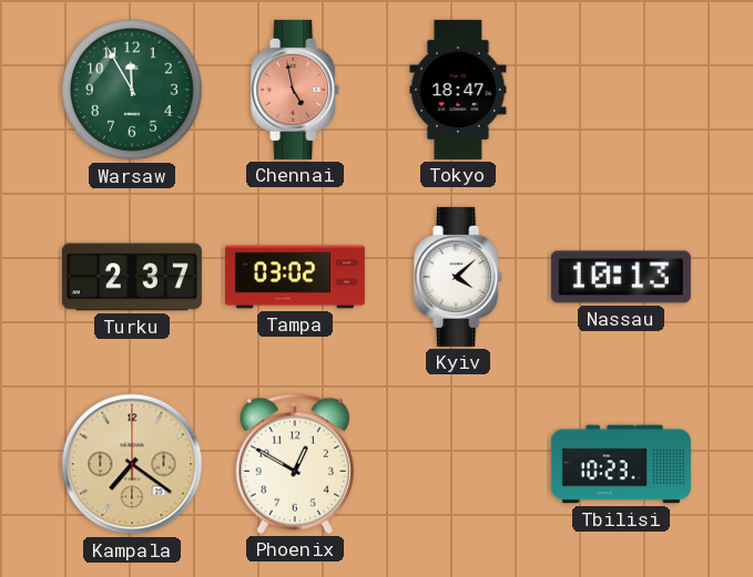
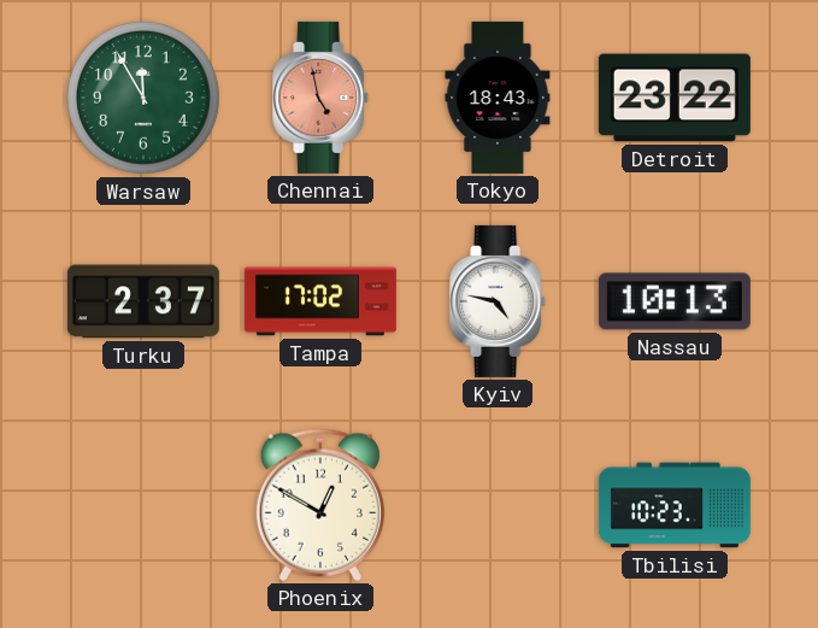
Tokyo: 18:47 -> 18:43
Detroit: none -> 23:22
Tampa: 03:02 -> 17:02
Kyiv: 4:08 -> 4:47
Kampala: 7:21 -> none
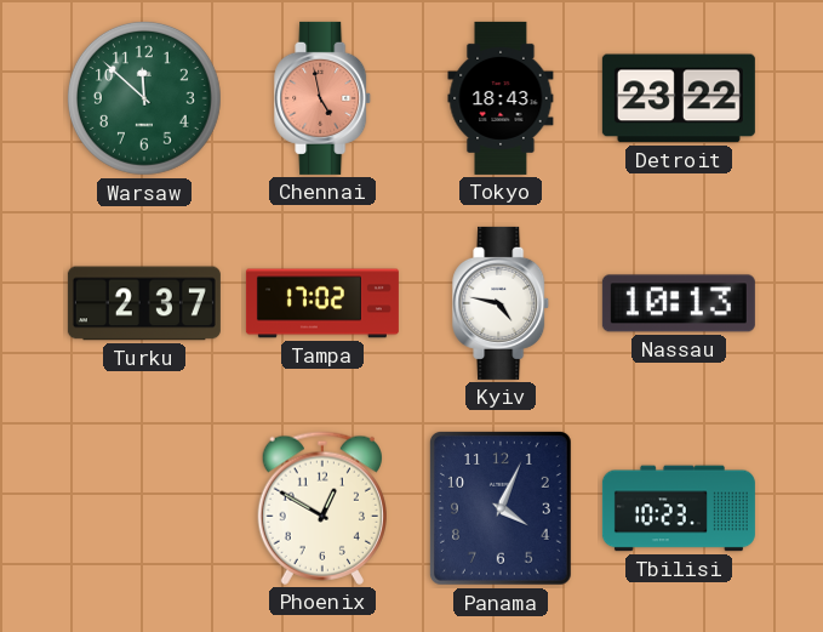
Warsaw: 11:55 -> 11:52
Panama: none -> 4:04
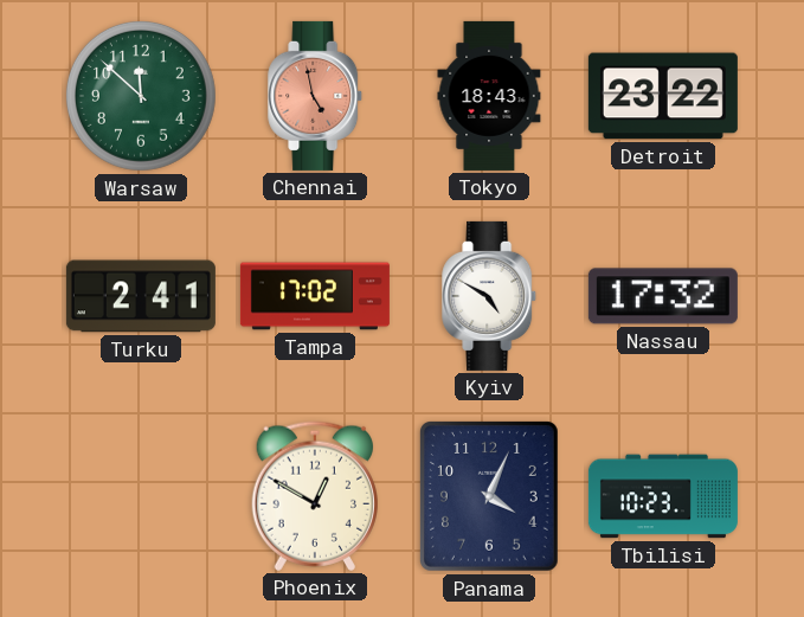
Turku: 2:37 -> 2:41
Kyiv: 4:47 -> 4:50
Nassau: 10:13 -> 17:32
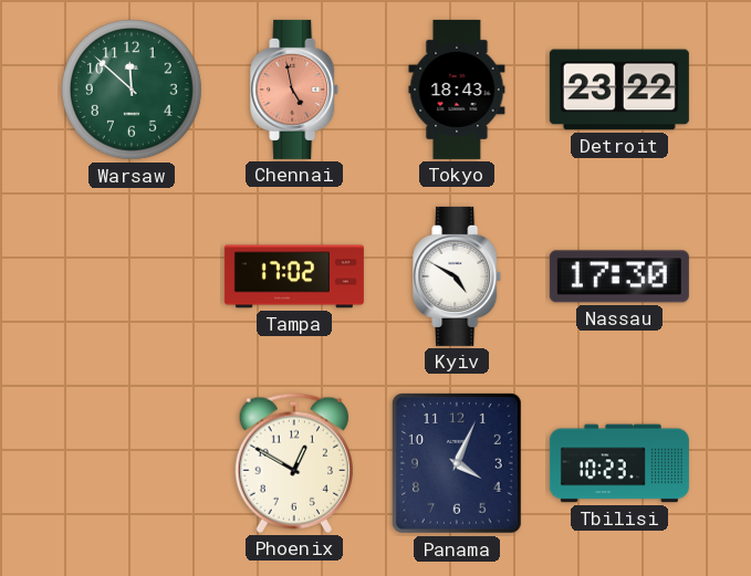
Turku: 2:41 -> none
Nassau: 17:32 -> 17:30
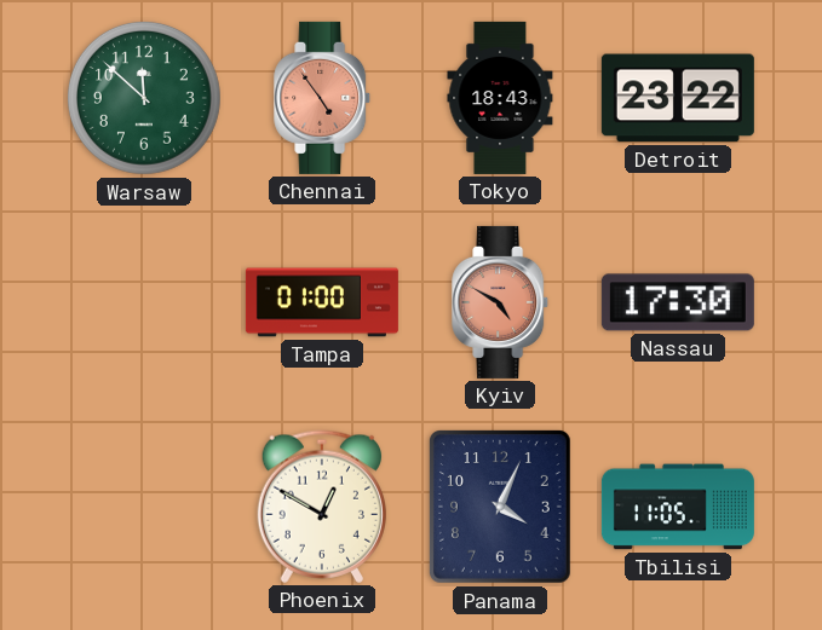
Chennai: 4:58 -> 4:54
Tampa: 17:02 -> 01:00
Kyiv dial: white -> salmon
Tbilisi: 10:23 -> 11:05
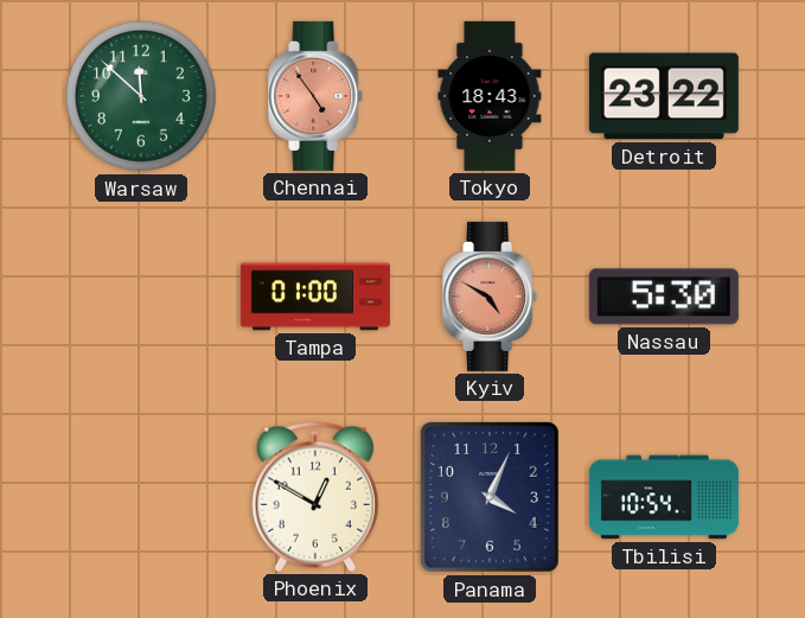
Nassau: 17:30 -> 5:30
Tbilisi: 11:05 -> 10:54
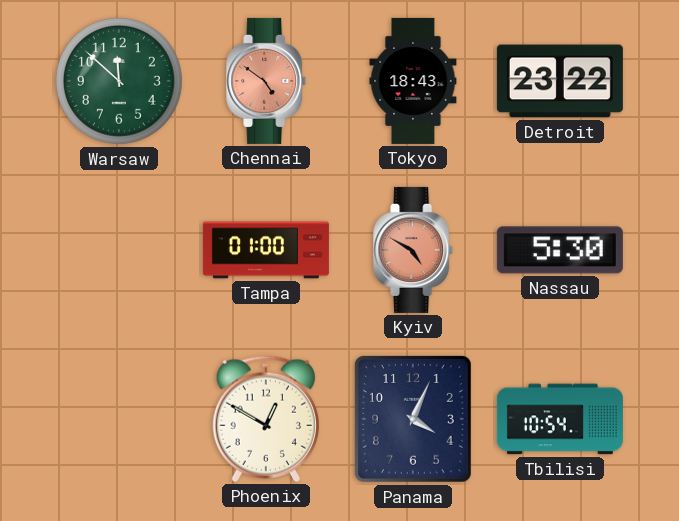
Chennai: 4:54 -> 4:51
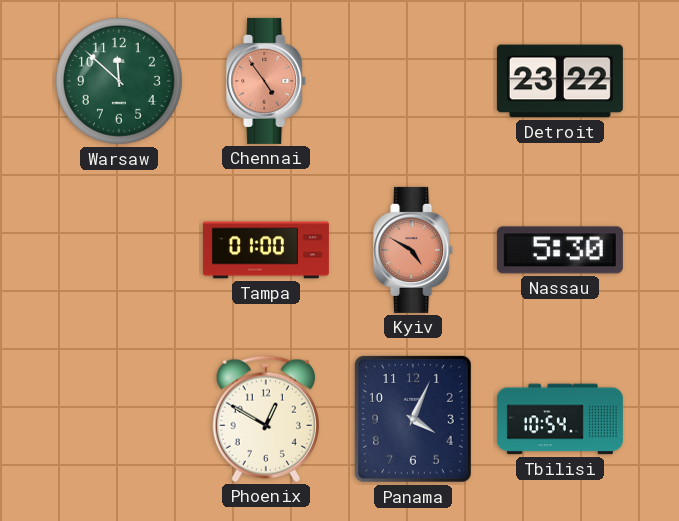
Chennai: 4:51 -> 4:54
Tokyo: 18:43 -> none
